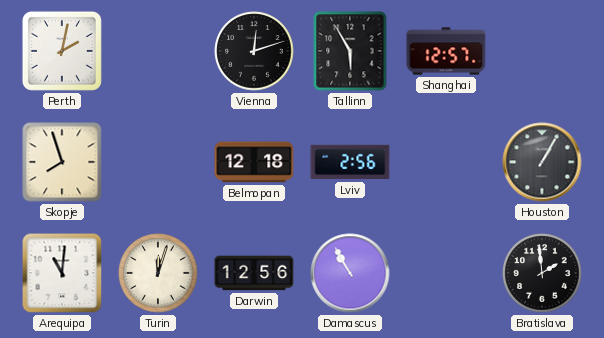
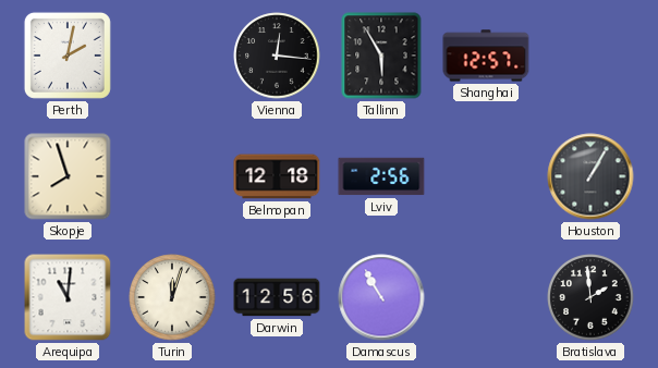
Vienna: 12:12 -> 12:16
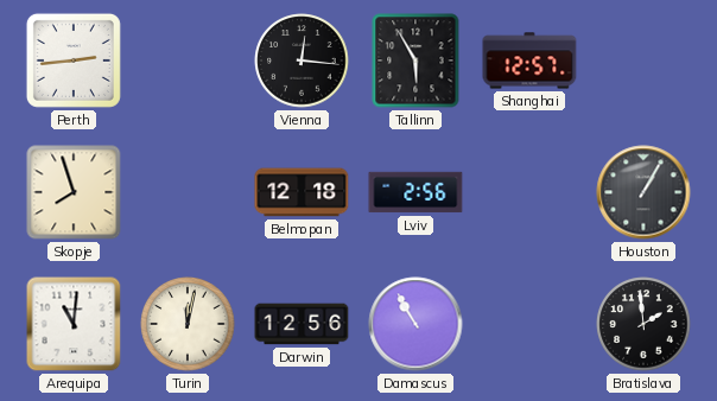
Perth: 2:02 -> 2:44
Turin: 12:03 -> 12:02
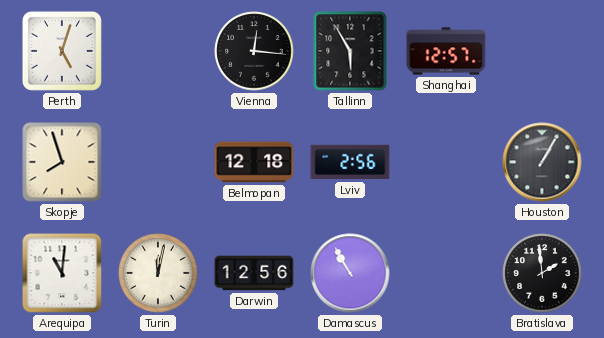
Perth: 2:44 -> 5:03
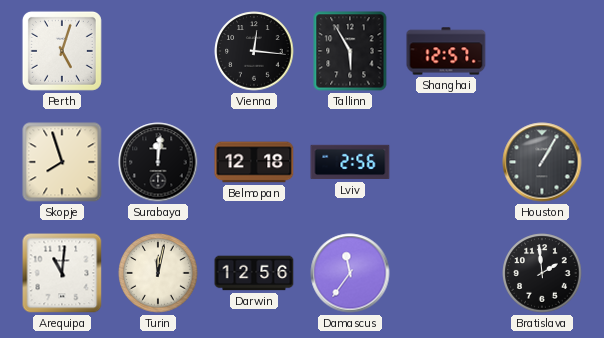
Surabaya: none -> 12:01
Damascus: 10:55 -> 11:36
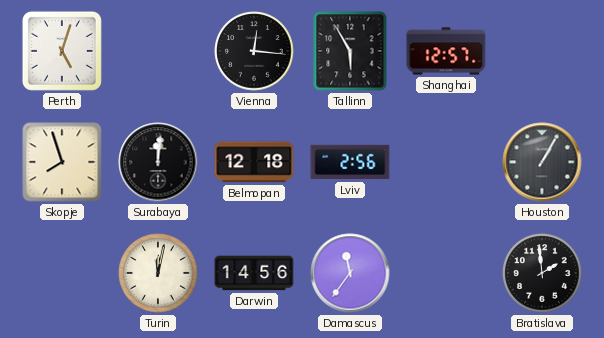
Arequipa: 11:01 -> none
Darwin: 12:56 -> 14:56
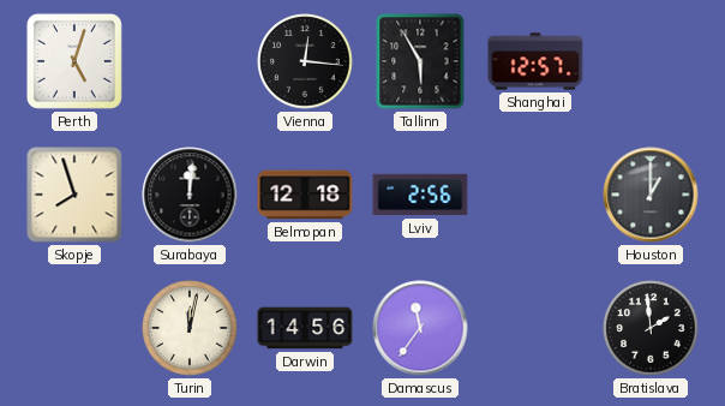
Houston: 1:05 -> 1:00
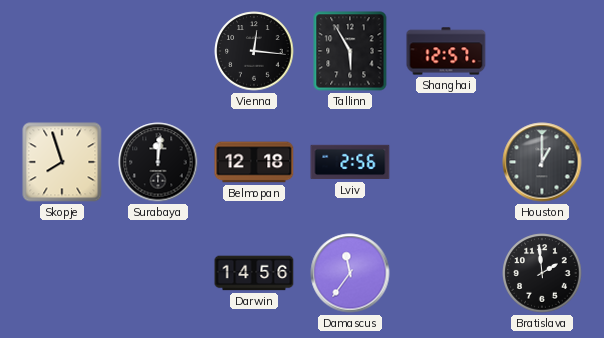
Perth: 5:03 -> none
Turin: 12:02 -> none
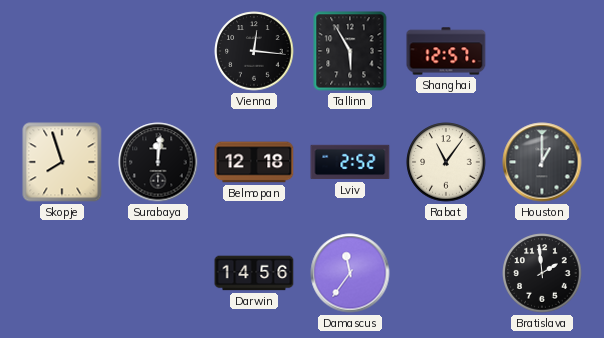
Lviv: 2:56 -> 2:52
Rabat: none -> 11:06
